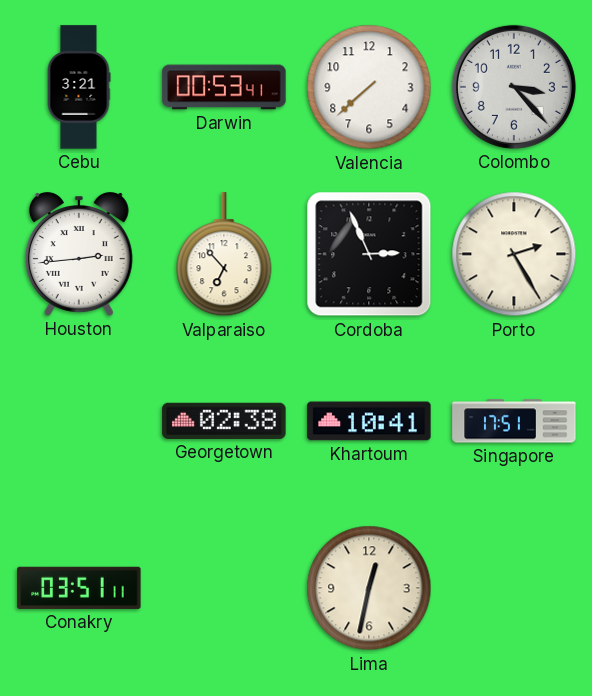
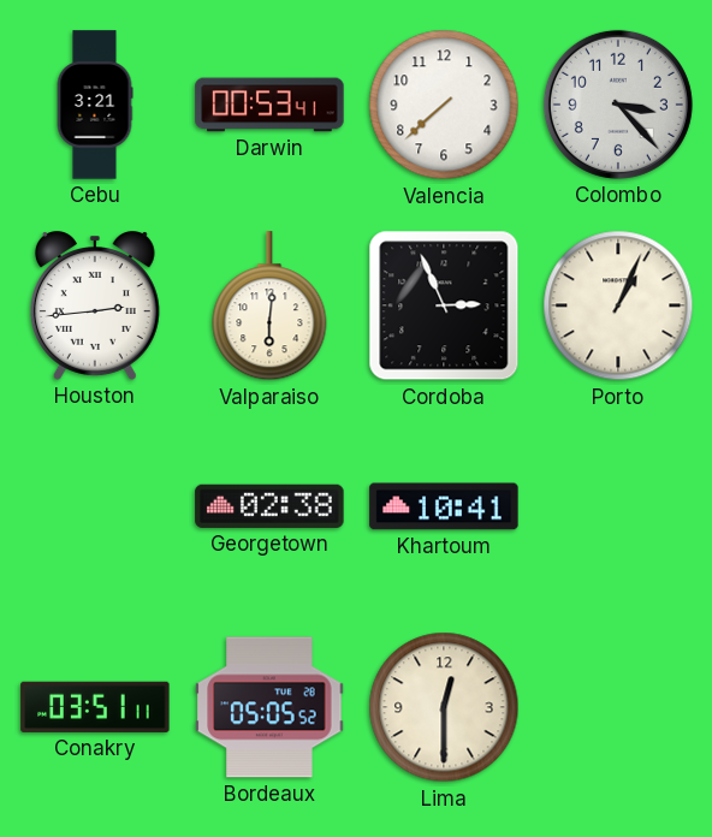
Valparaiso: 6:53 -> 6:01
Porto: 2:25 -> 1:04
Singapore: 17:51 -> none
Bordeaux: none -> 05:05
Lima: 12:32 -> 12:30
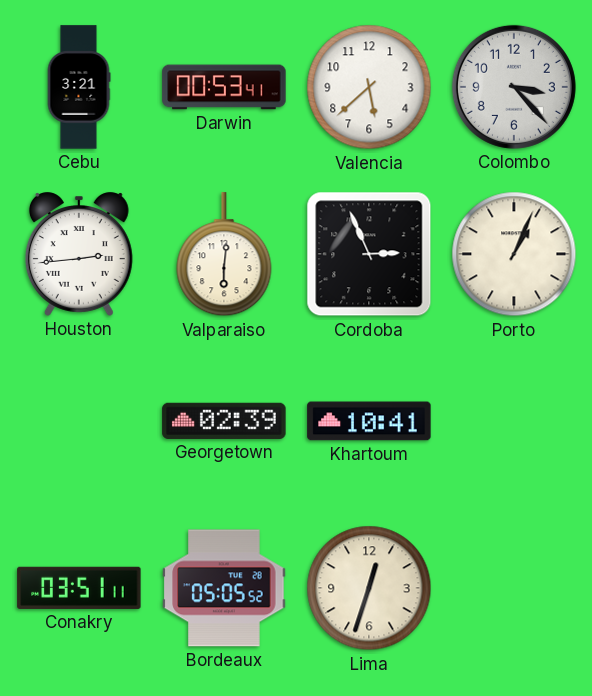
Valencia: 7:38 -> 5:38
Georgetown: 02:38 -> 02:39
Lima: 12:30 -> 12:33
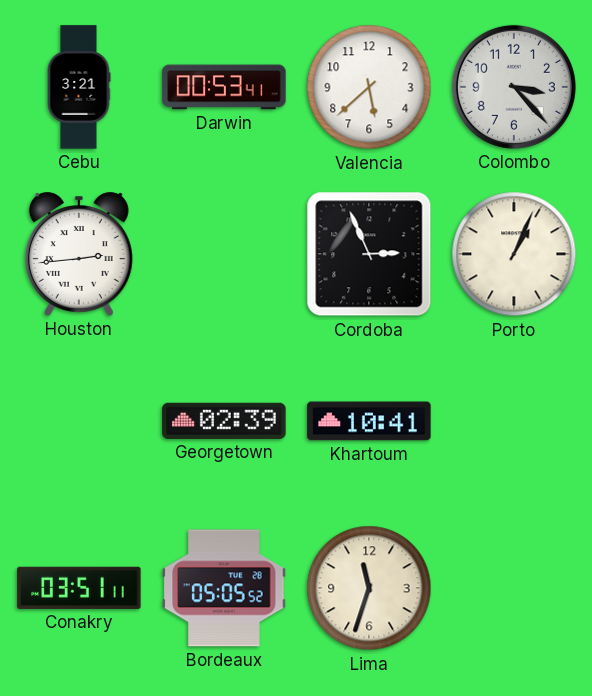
Valparaiso: 6:01 -> none
Lima: 12:33 -> 11:33
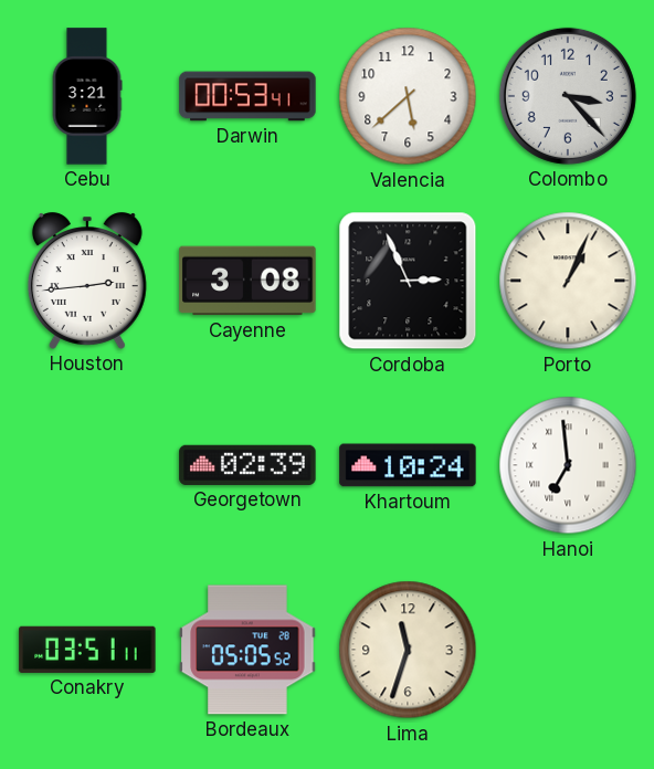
Cayenne: none -> 3:08
Khartoum: 10:41 -> 10:24
Hanoi: none -> 6:59
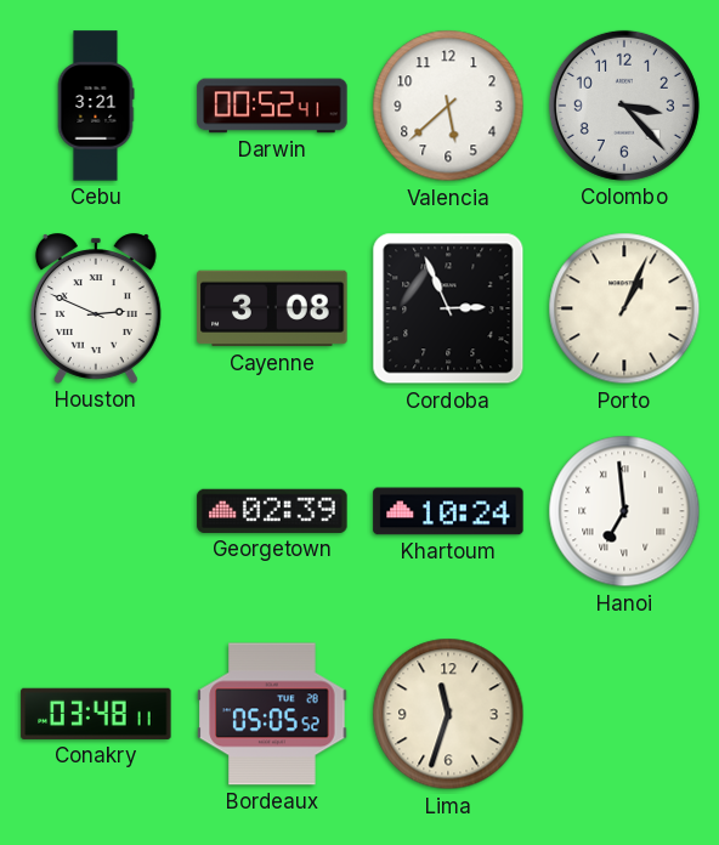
Darwin: 00:53 -> 00:52
Houston: 2:44 -> 2:49
Conakry: 03:51 -> 03:48
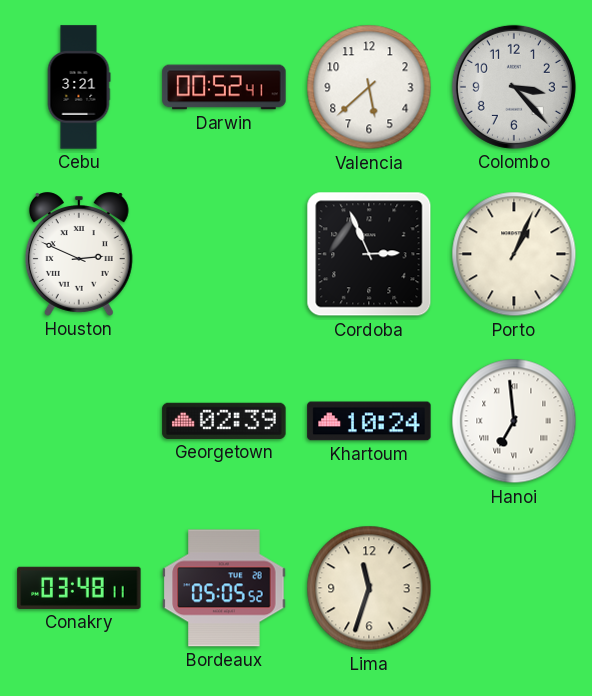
Cayenne: 3:08 -> none
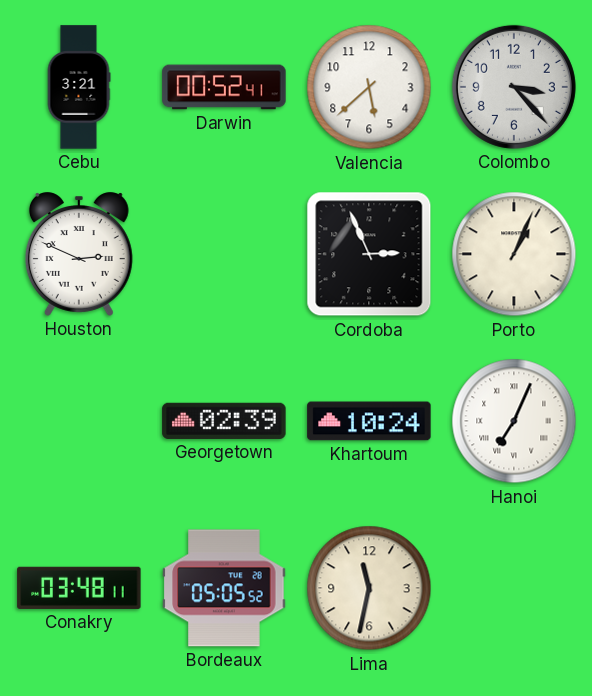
Hanoi: 6:59 -> 7:04
Lima: 11:33 -> 11:32
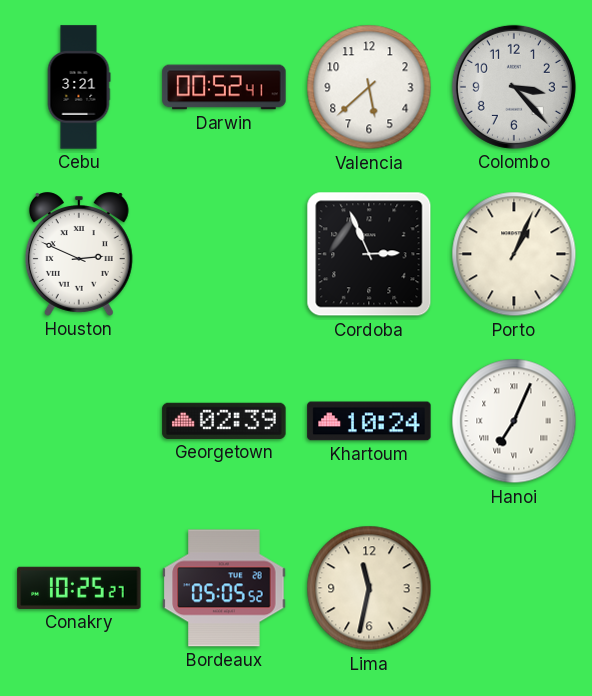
Conakry: 03:48 -> 10:25
